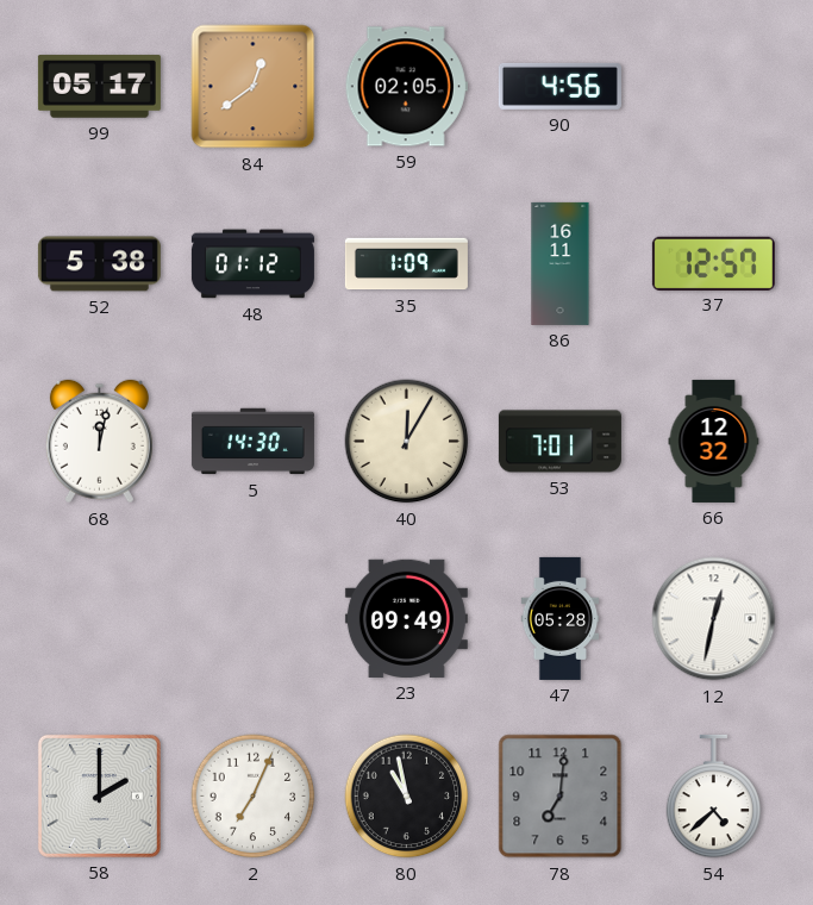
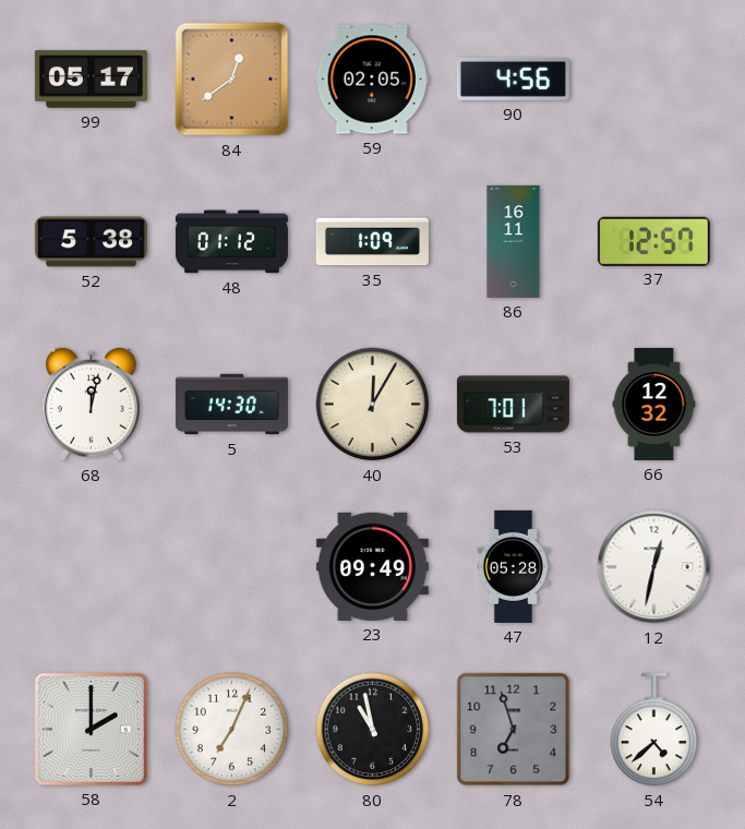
78: 7:01 -> 6:57
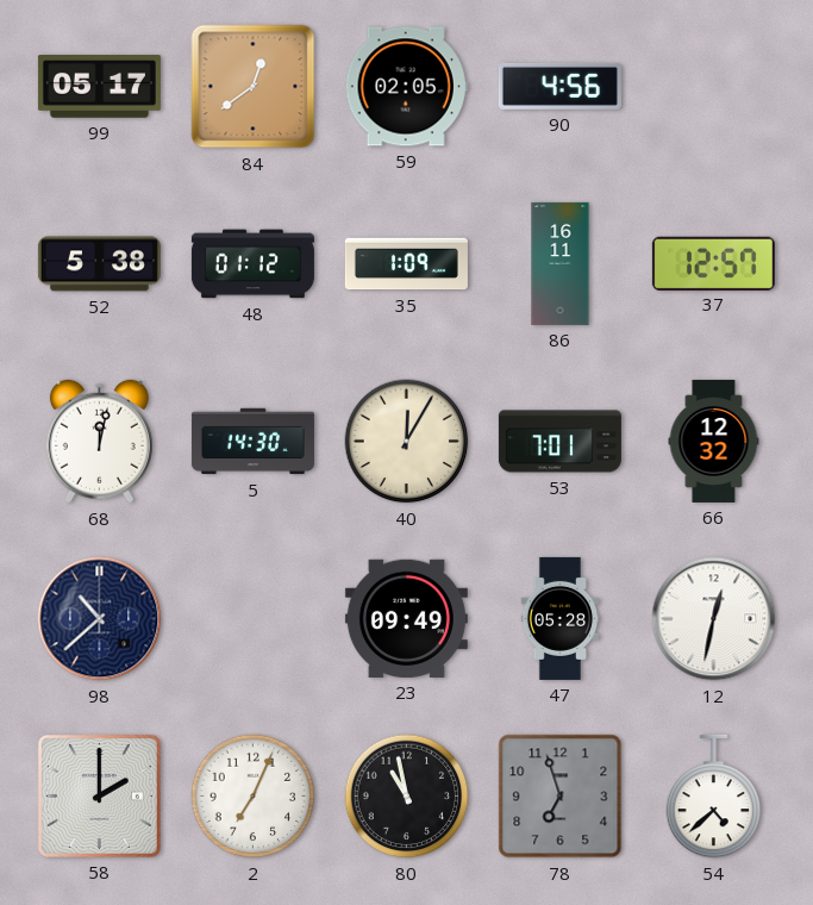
98: none -> 10:38
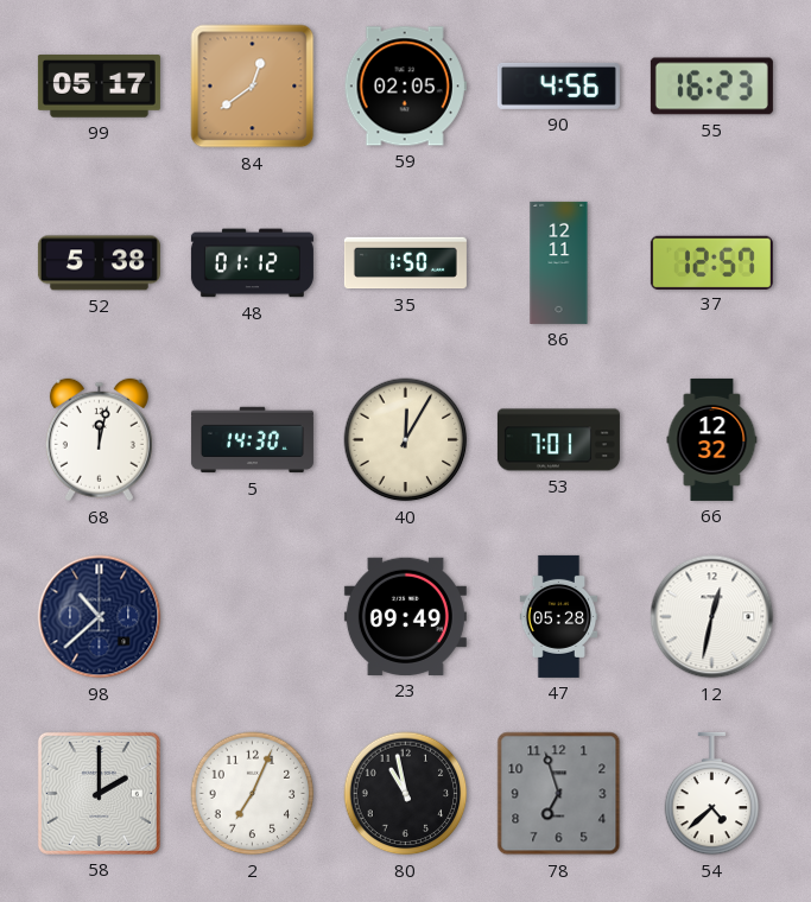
55: none -> 16:23
35: 1:09 -> 1:50
86: 16:11 -> 12:11
